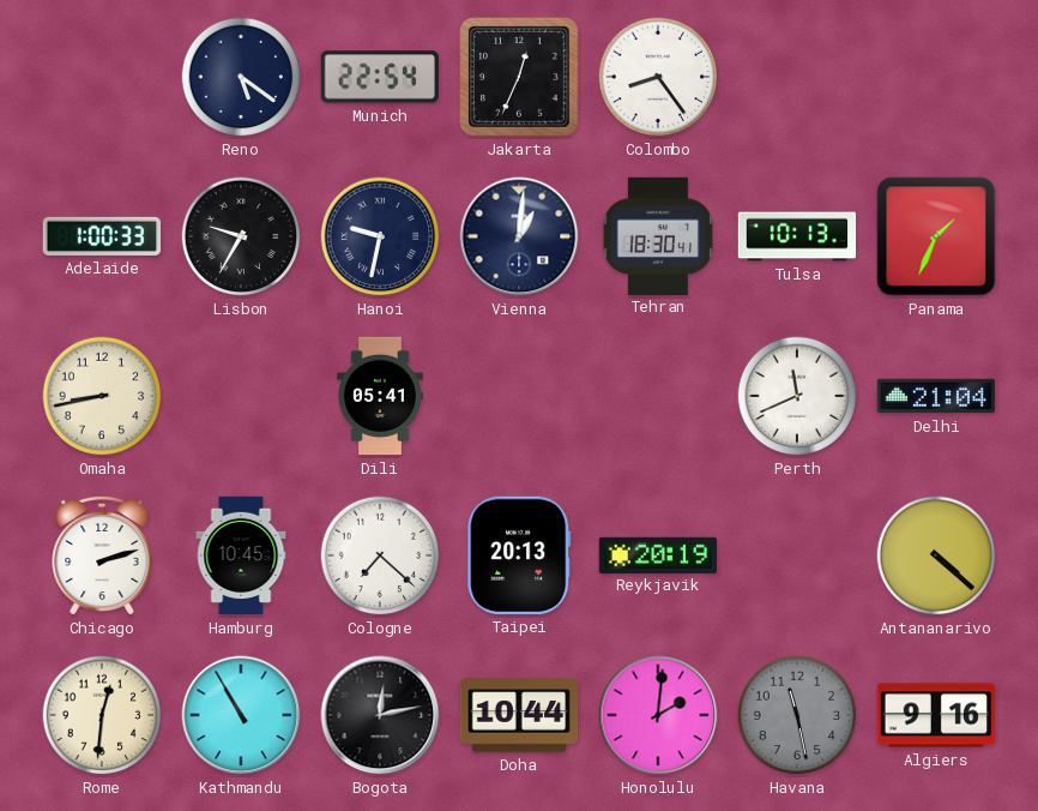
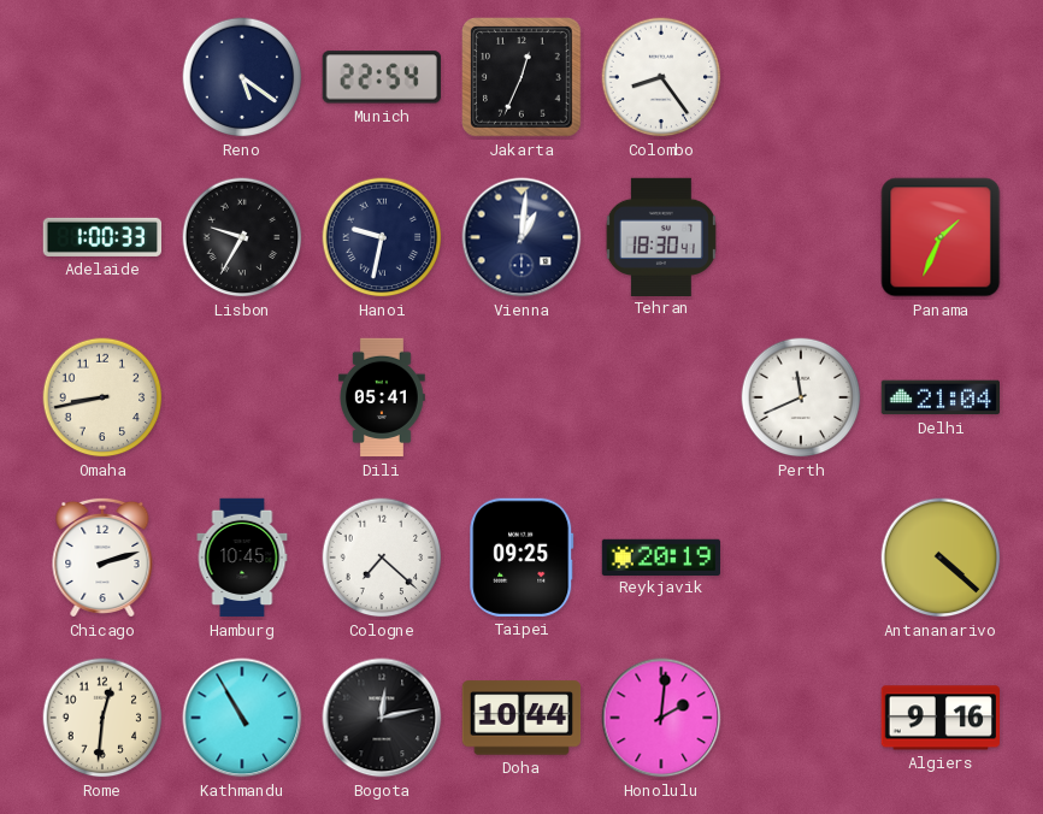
Tulsa: 10:13 -> none
Taipei: 20:13 -> 09:25
Havana: 11:28 -> none
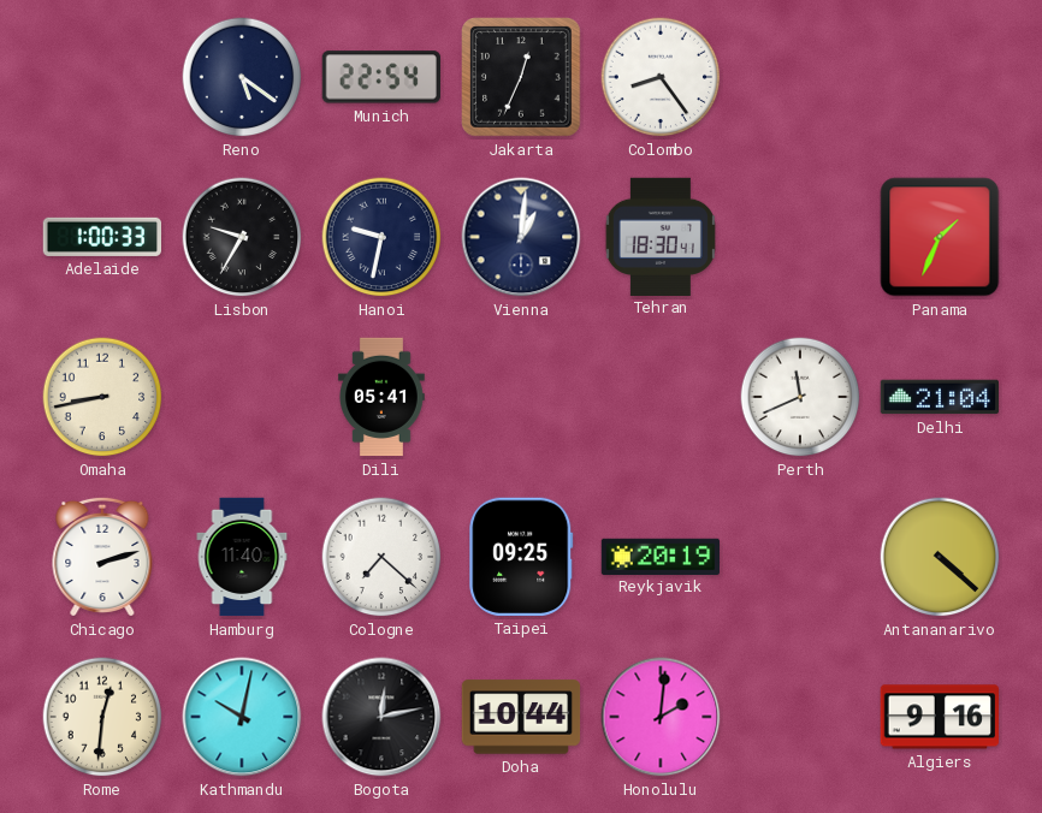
Hamburg: 10:45 -> 11:40
Kathmandu: 10:55 -> 10:02
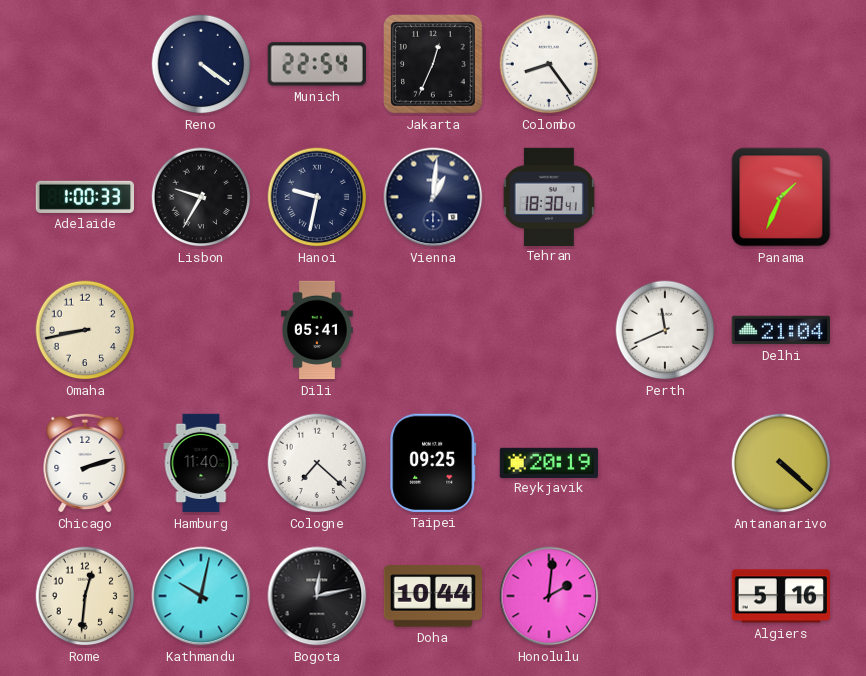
Reno: 5:21 -> 4:21
Algiers: 9:16 -> 5:16
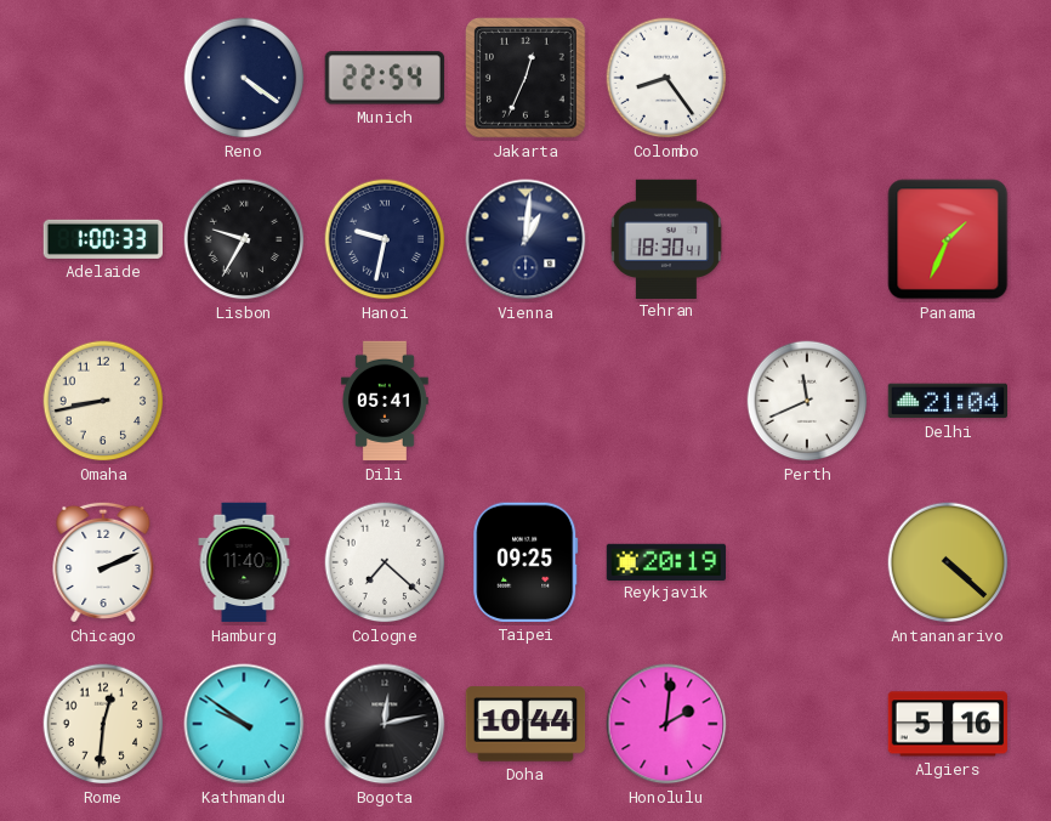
Chicago: 2:12 -> 2:11
Kathmandu: 10:02 -> 9:51
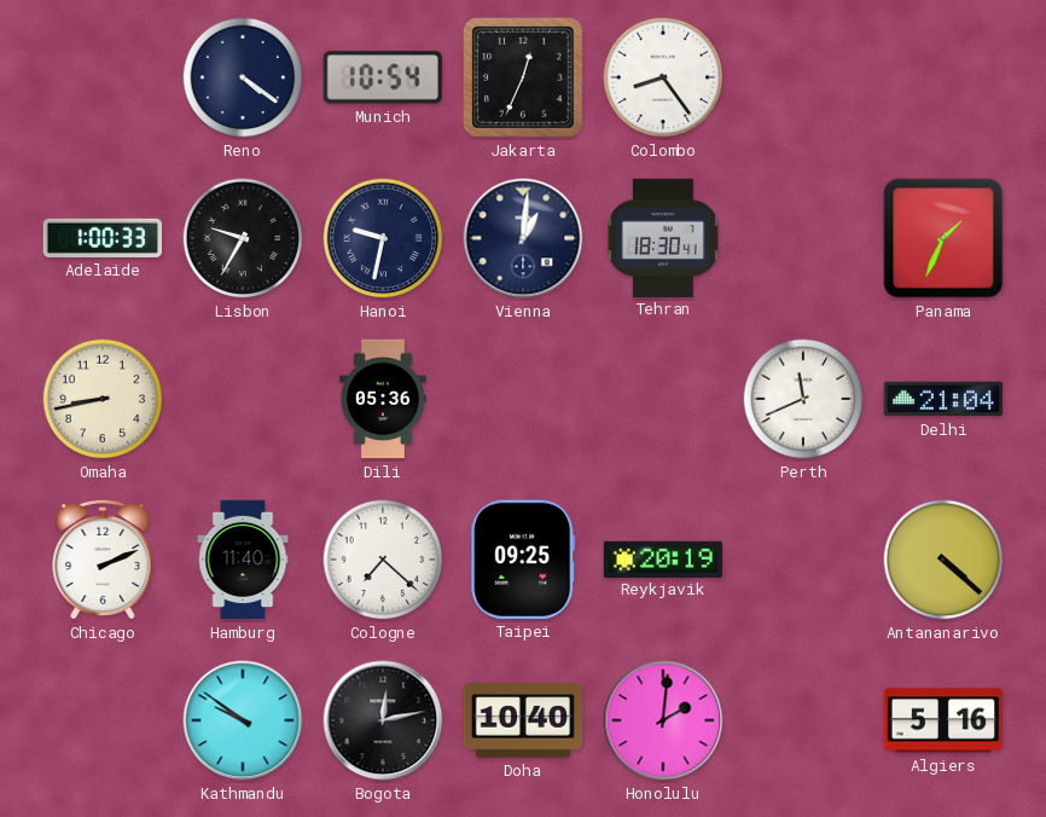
Munich: 22:54 -> 10:54
Dili: 05:41 -> 05:36
Rome: 12:31 -> none
Doha: 10:44 -> 10:40
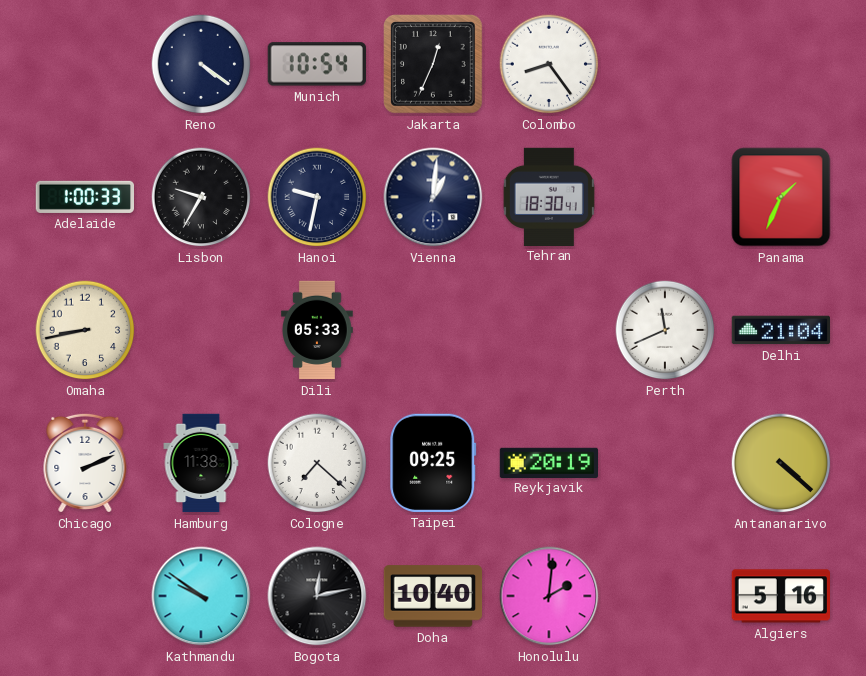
Dili: 05:36 -> 05:33
Hamburg: 11:40 -> 11:38
